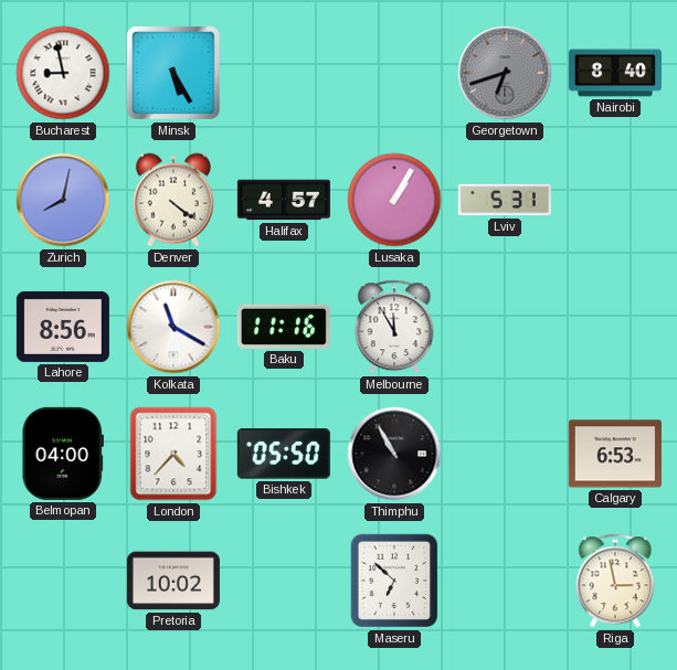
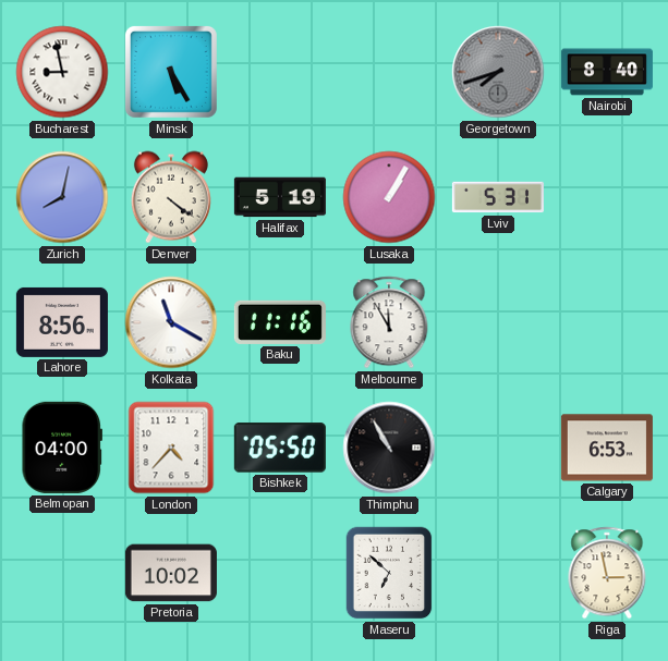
Georgetown: 6:42 -> 7:42
Halifax: 4:57 -> 5:19
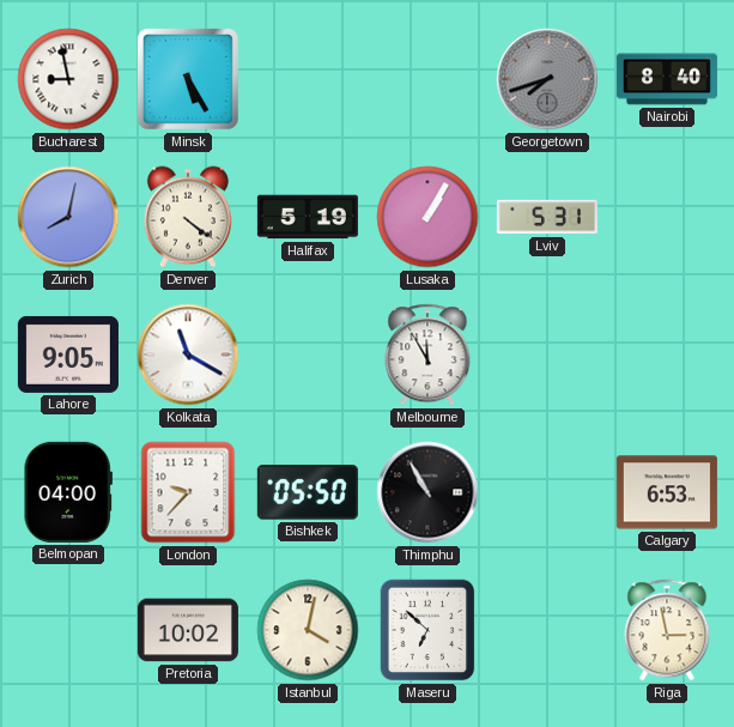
Lahore: 8:56 -> 9:05
Baku: 11:16 -> none
London: 4:37 -> 9:37
Istanbul: none -> 4:02
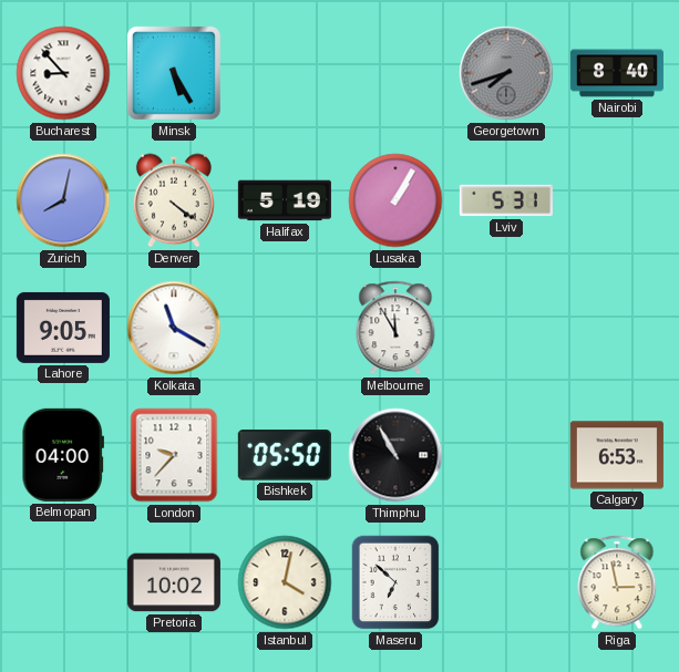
Bucharest: 8:58 -> 8:53
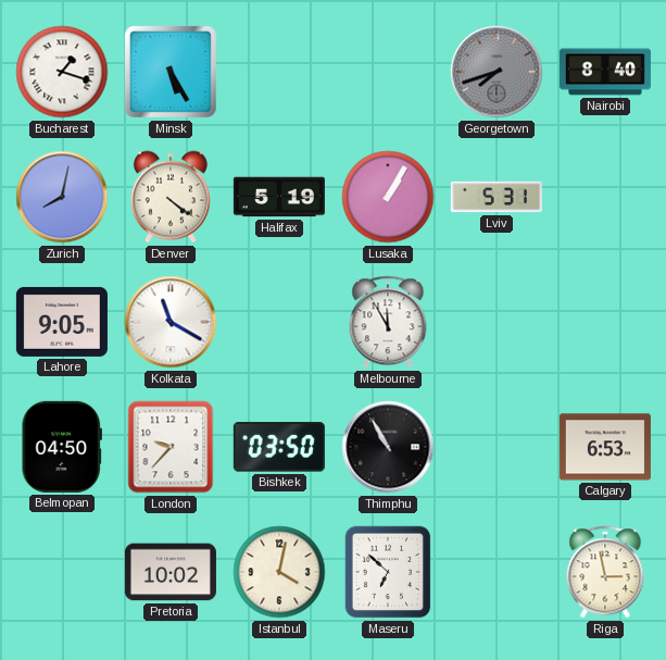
Bucharest: 8:53 -> 1:18
Belmopan: 04:00 -> 04:50
Bishkek: 05:50 -> 03:50
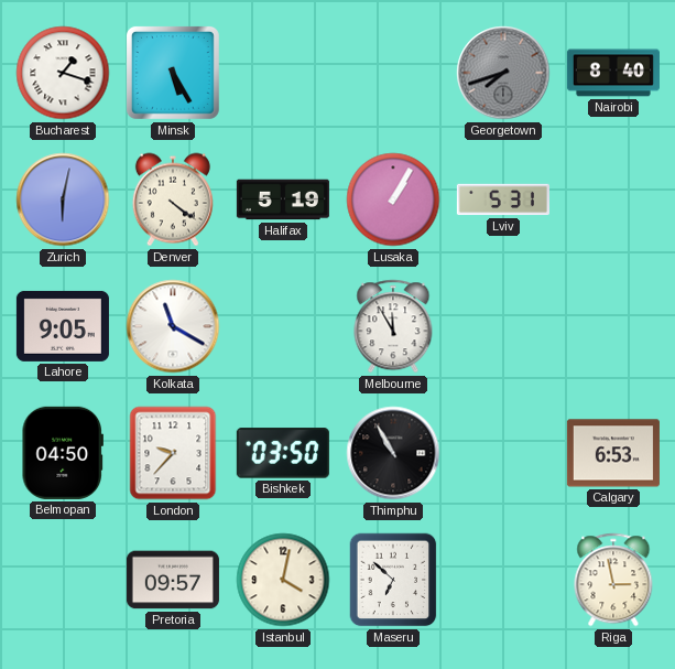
Zurich: 8:02 -> 6:02
Pretoria: 10:02 -> 09:57
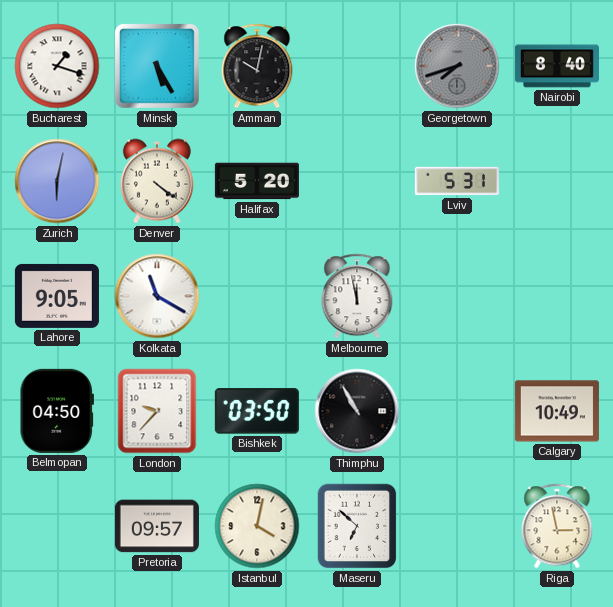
Amman: none -> 10:02
Halifax: 5:19 -> 5:20
Lusaka: 1:05 -> none
Melbourne: 11:55 -> 11:58
Calgary: 6:53 -> 10:49
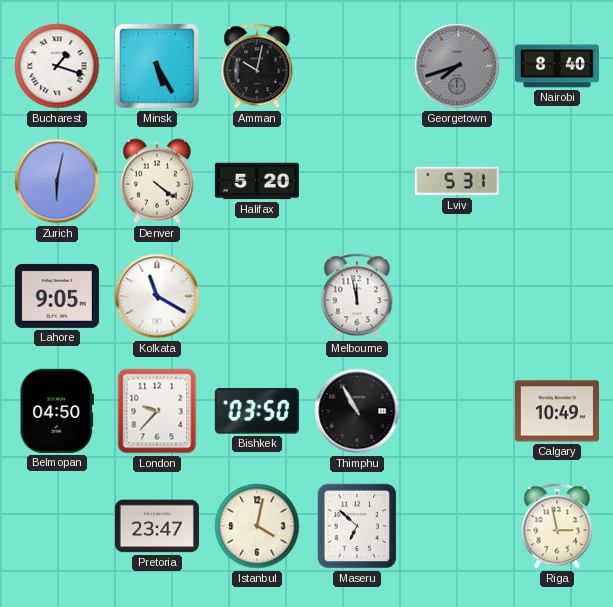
Pretoria: 09:57 -> 23:47
